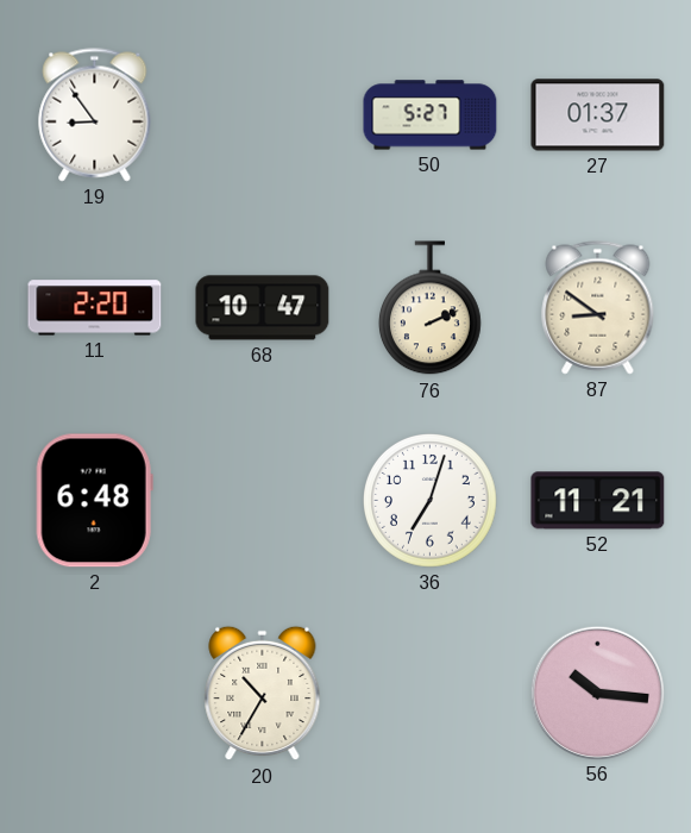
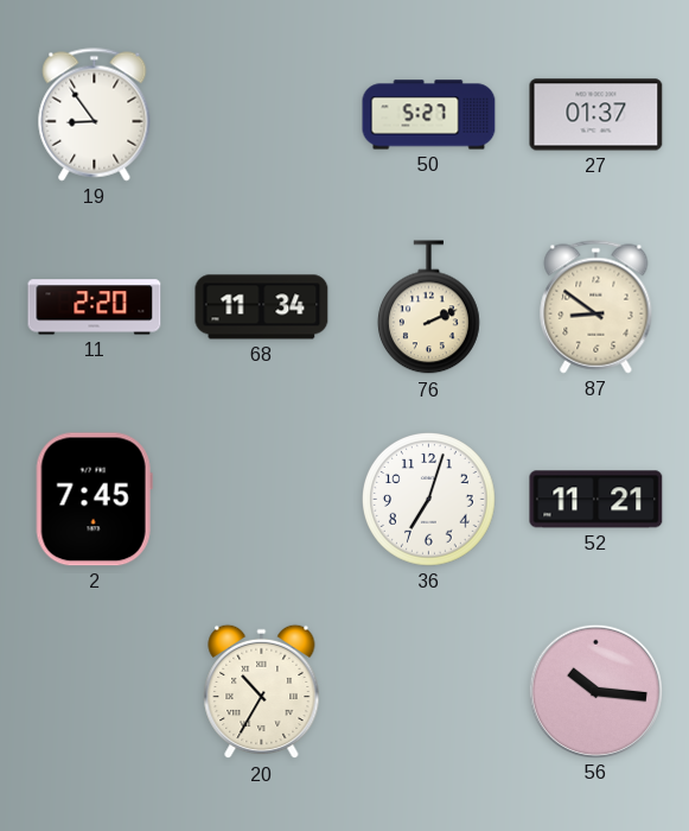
68: 10:47 -> 11:34
2: 6:48 -> 7:45
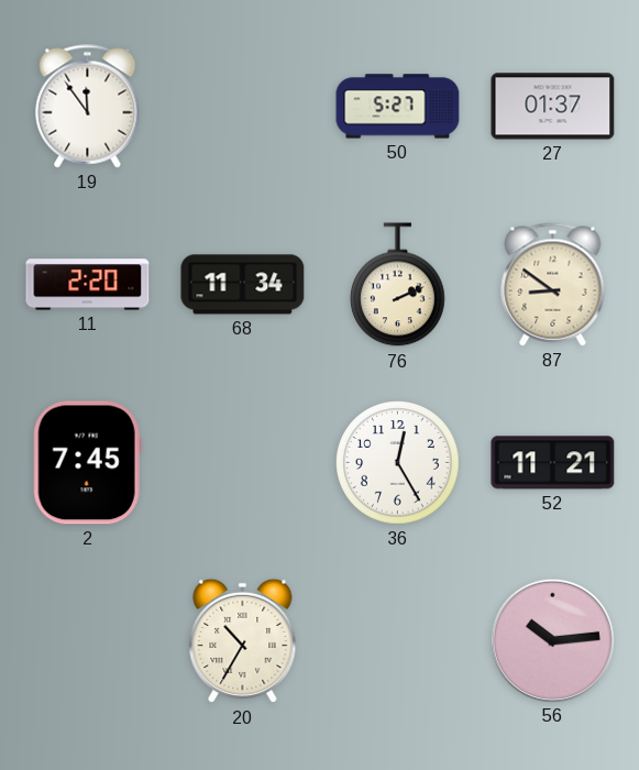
19: 8:54 -> 11:54
36: 7:03 -> 12:25
56: 10:16 -> 10:14
